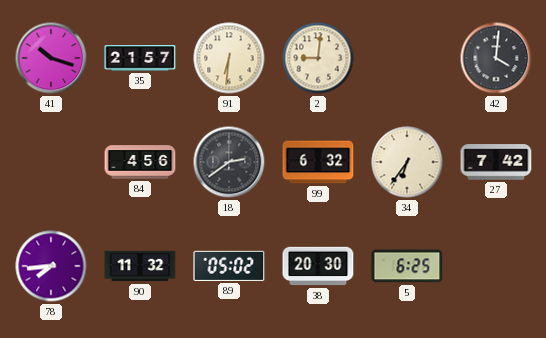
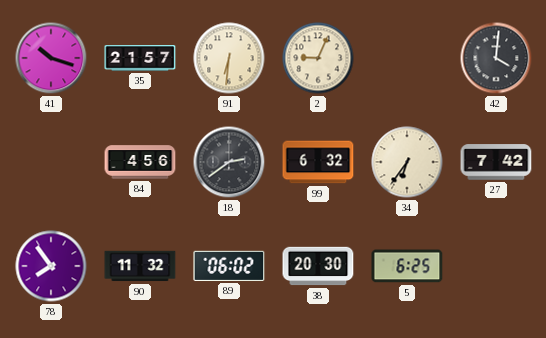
2: 9:01 -> 9:04
78: 7:44 -> 7:54
89: 05:02 -> 06:02
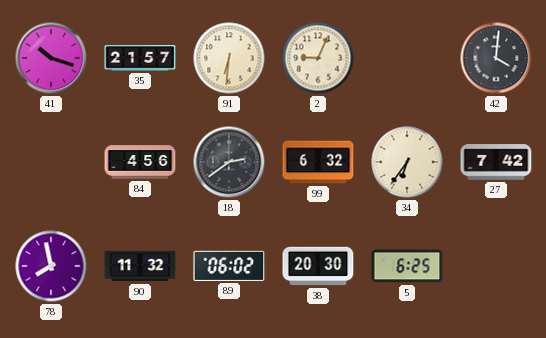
78: 7:54 -> 7:58
